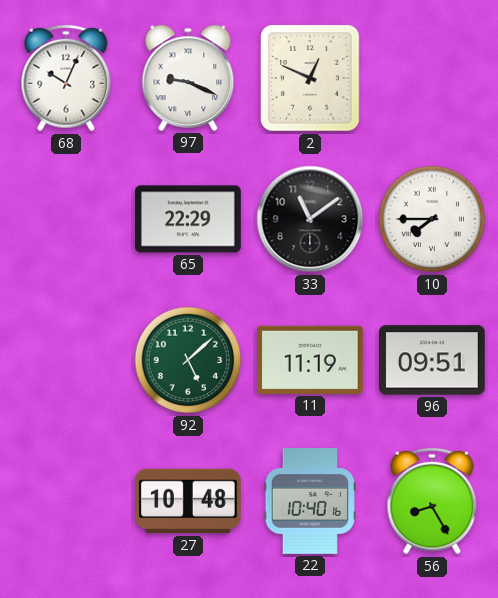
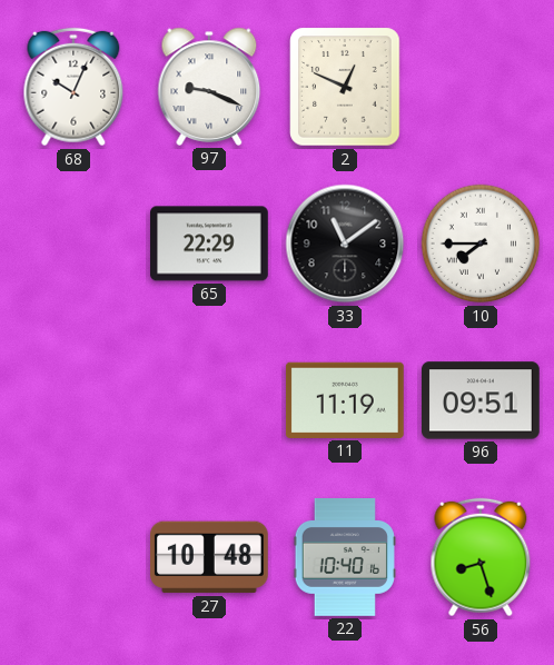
92: 5:08 -> none
56: 8:25 -> 8:27
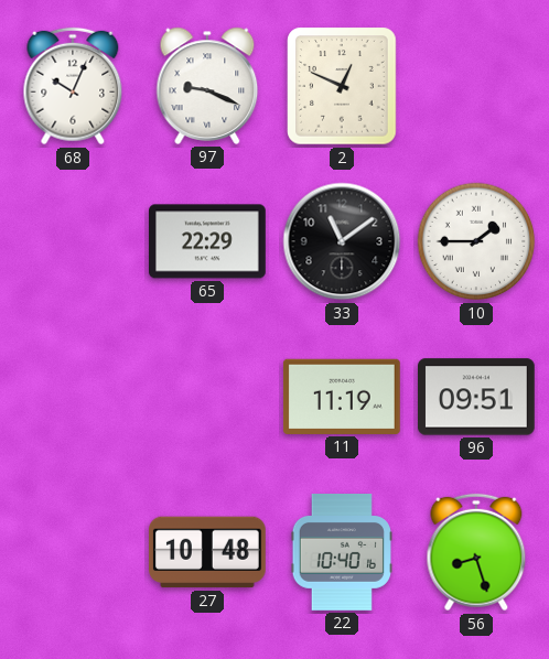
10: 7:45 -> 1:45
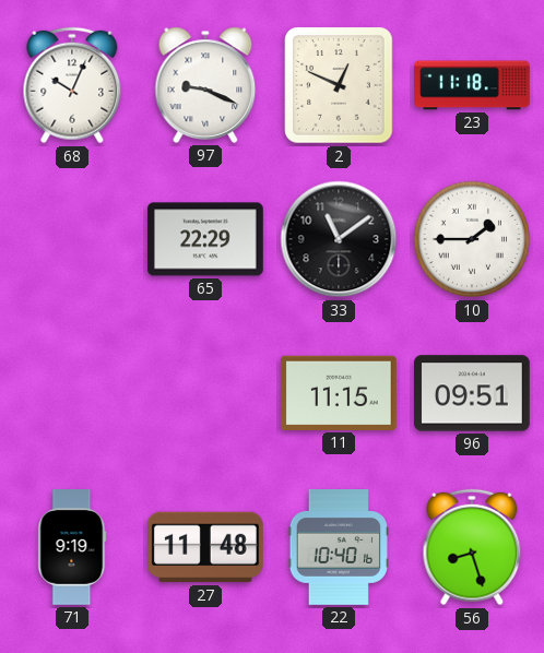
23: none -> 11:18
11: 11:19 -> 11:15
71: none -> 9:19
27: 10:48 -> 11:48
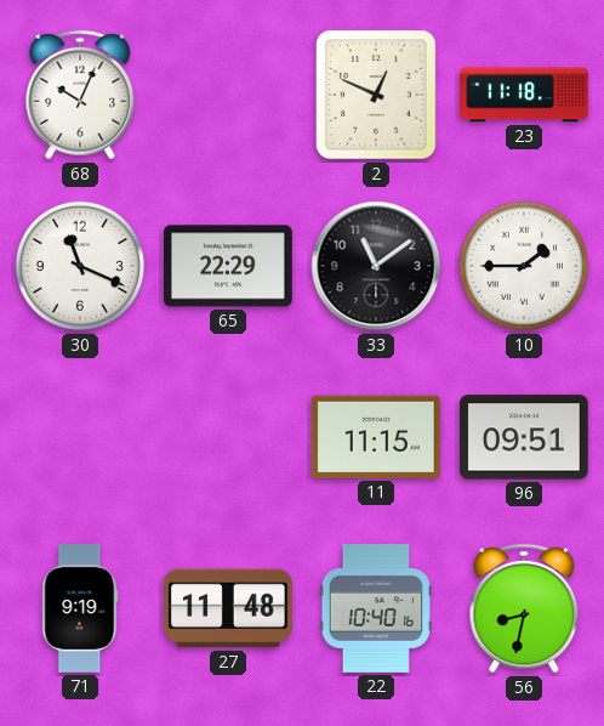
97: 9:19 -> none
30: none -> 11:19
56: 8:27 -> 8:32
